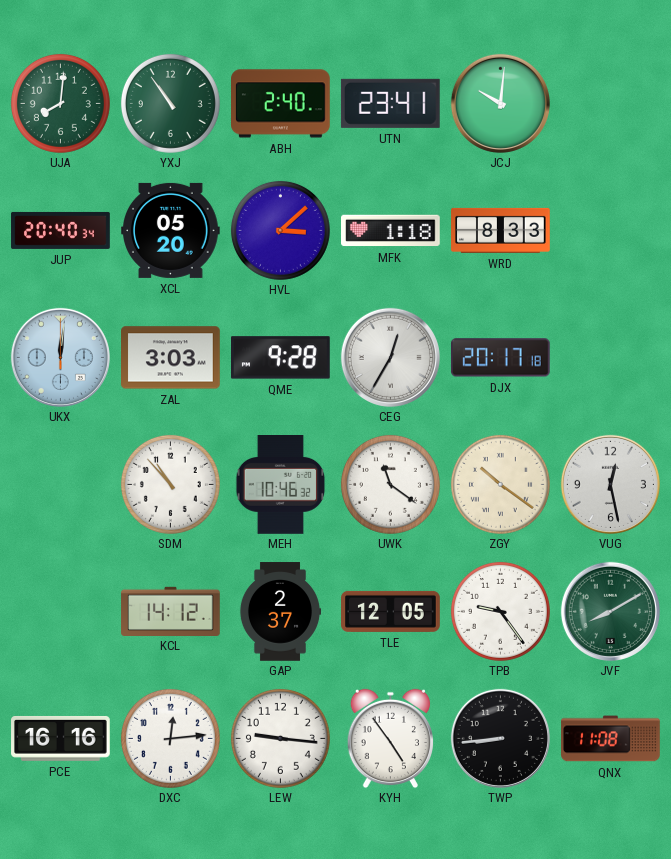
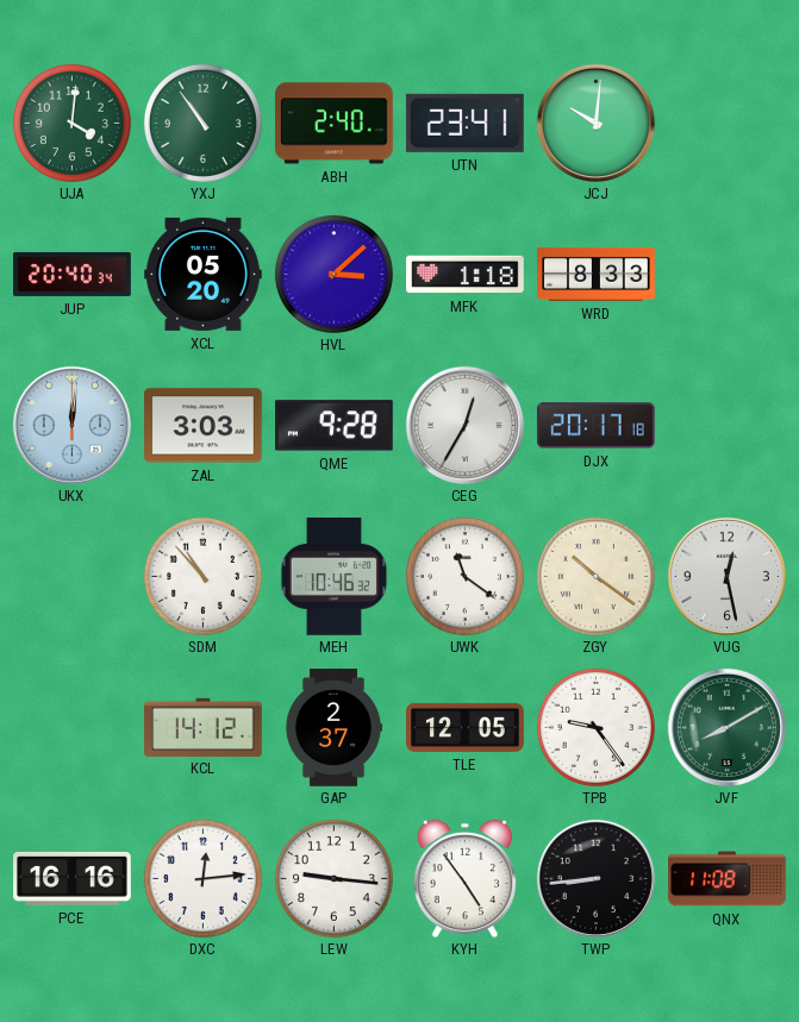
UJA: 8:01 -> 4:01
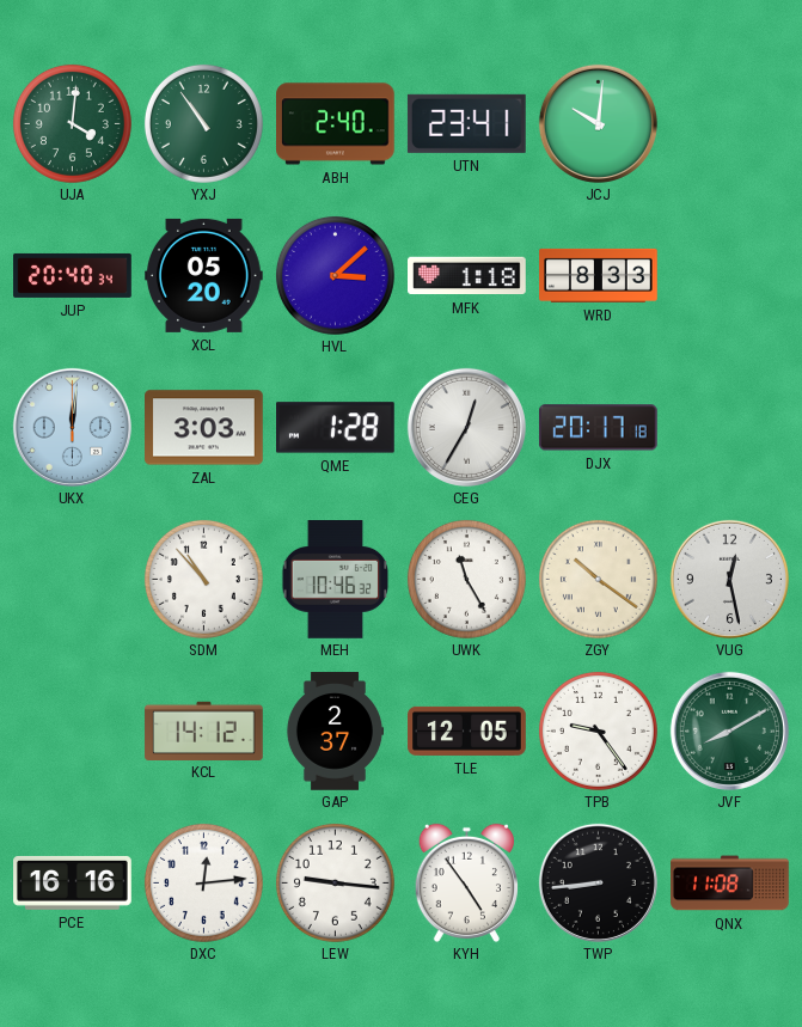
QME: 9:28 -> 1:28
UWK: 11:21 -> 11:25
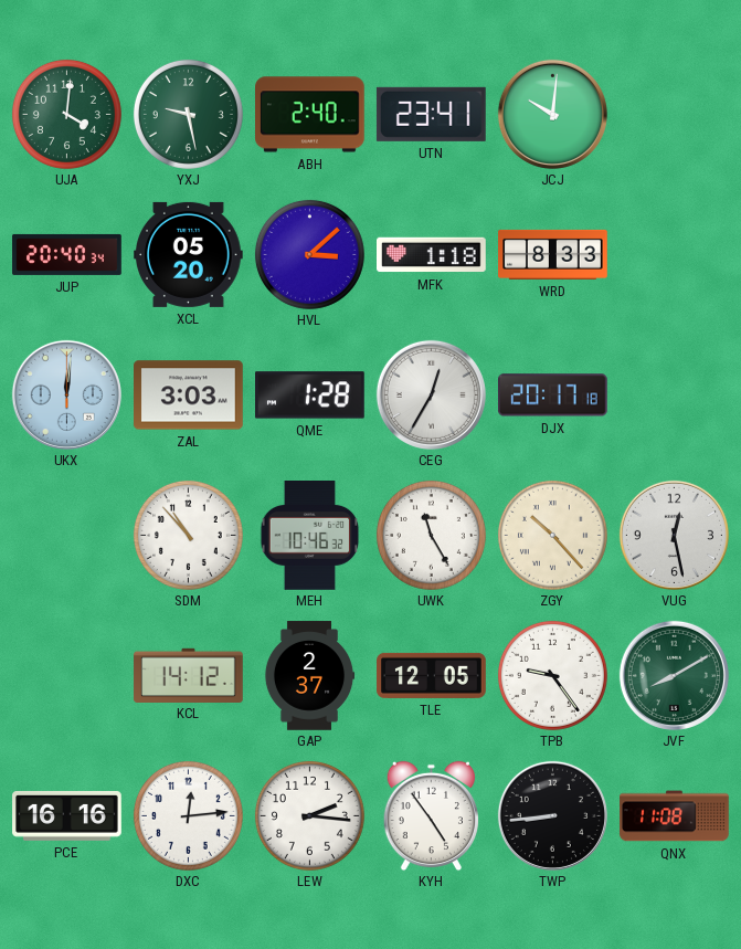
YXJ: 10:54 -> 9:28
ZGY: 10:21 -> 10:23
LEW: 9:16 -> 2:16
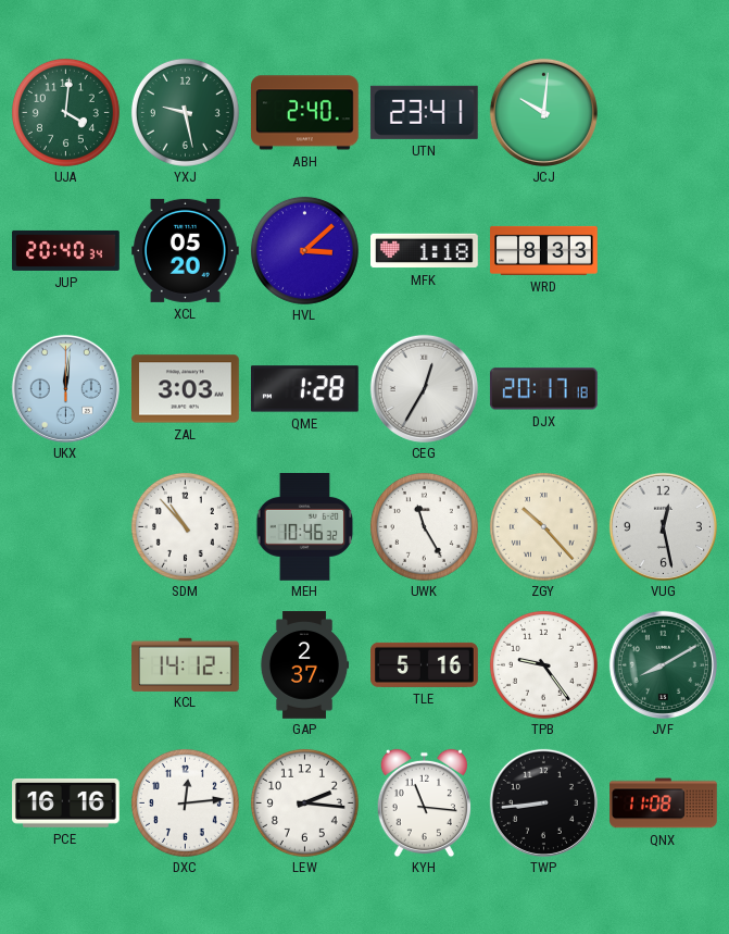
TLE: 12:05 -> 5:16
KYH: 4:54 -> 11:16
